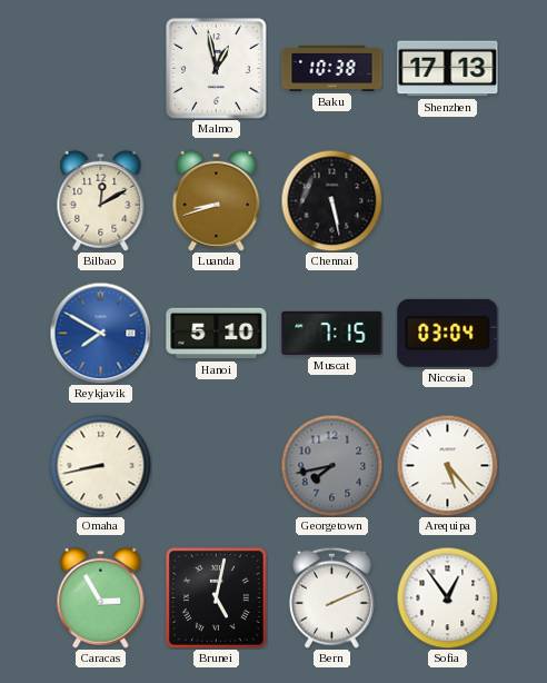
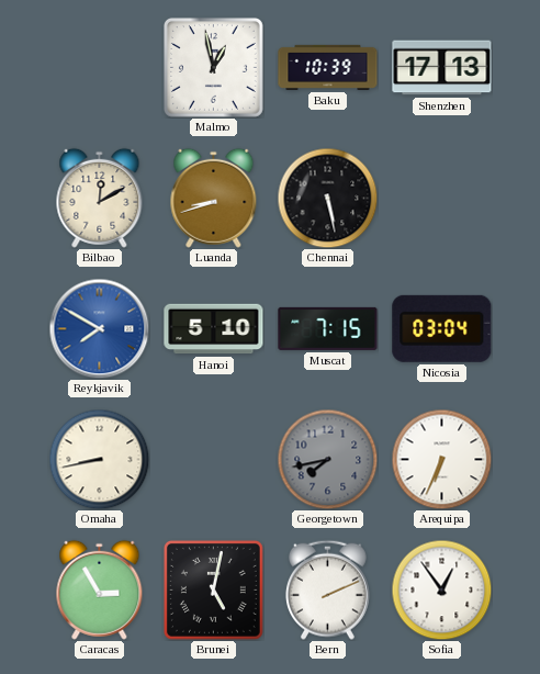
Baku: 10:38 -> 10:39
Arequipa: 5:23 -> 6:34
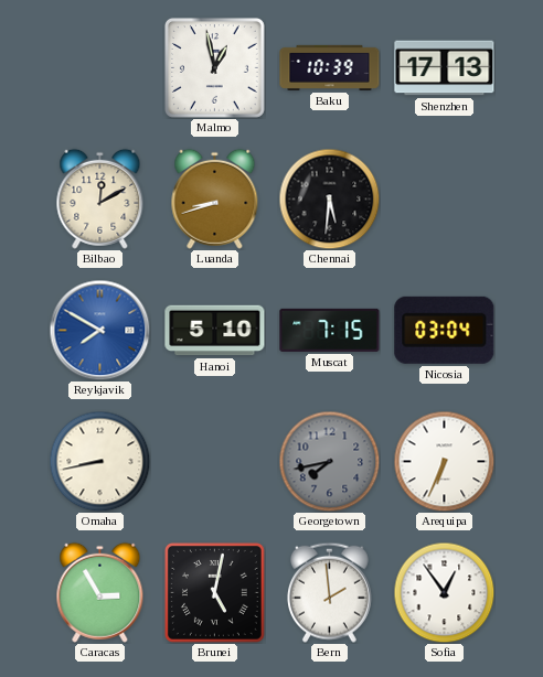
Chennai: 5:28 -> 5:31
Bern: 2:11 -> 1:59
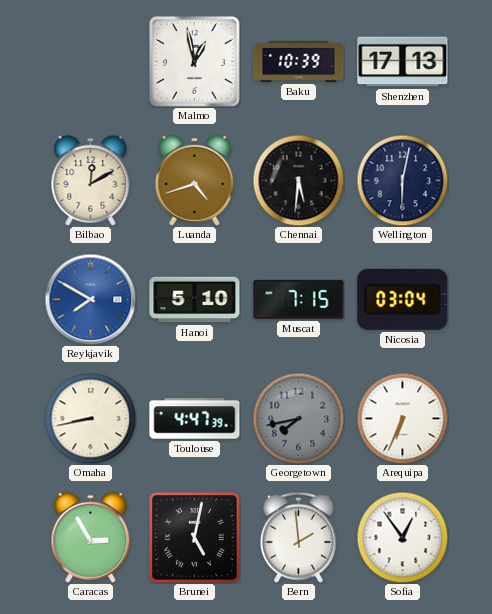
Luanda: 8:42 -> 4:42
Wellington: none -> 6:02
Toulouse: none -> 4:47
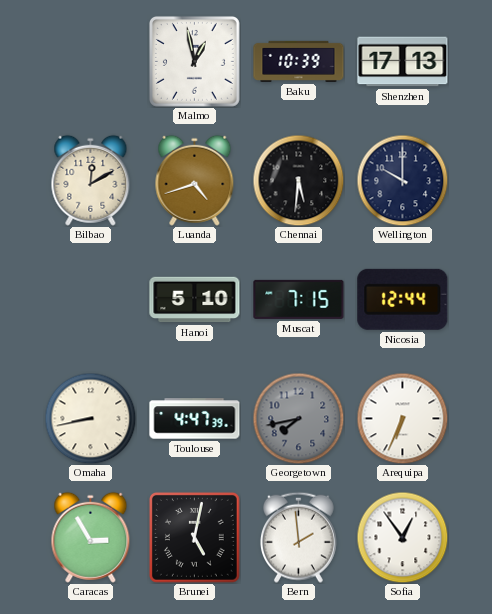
Wellington: 6:02 -> 10:00
Reykjavik: 7:50 -> none
Nicosia: 03:04 -> 12:44
